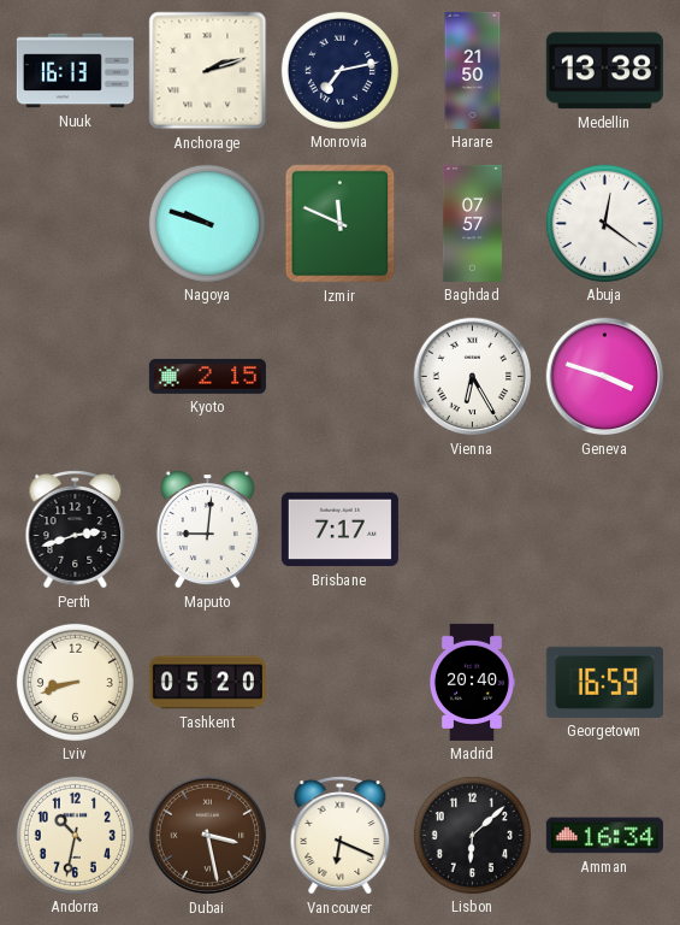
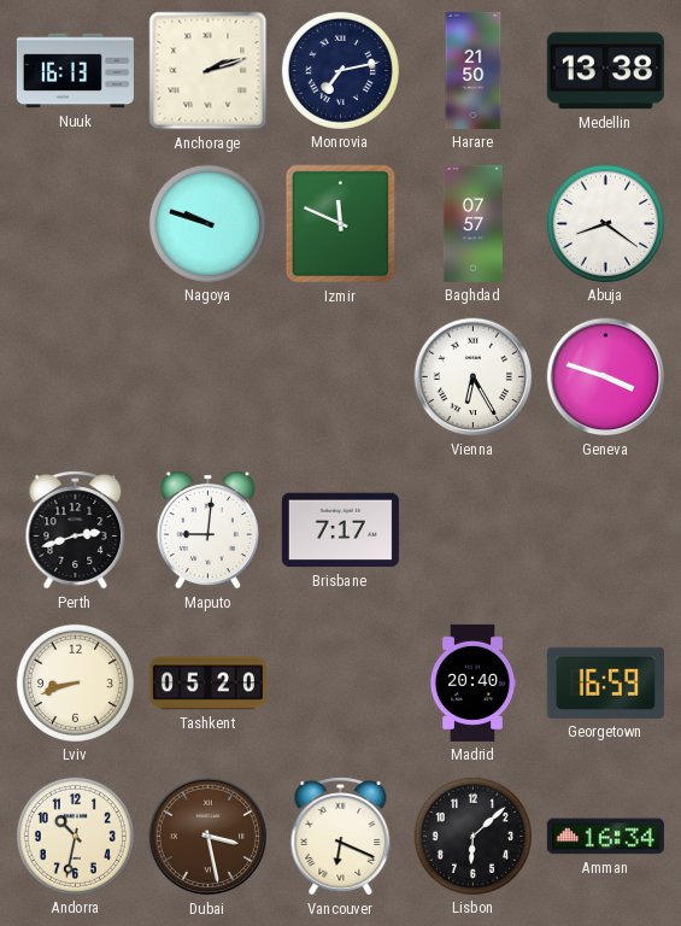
Abuja: 12:21 -> 8:21
Kyoto: 2:15 -> none
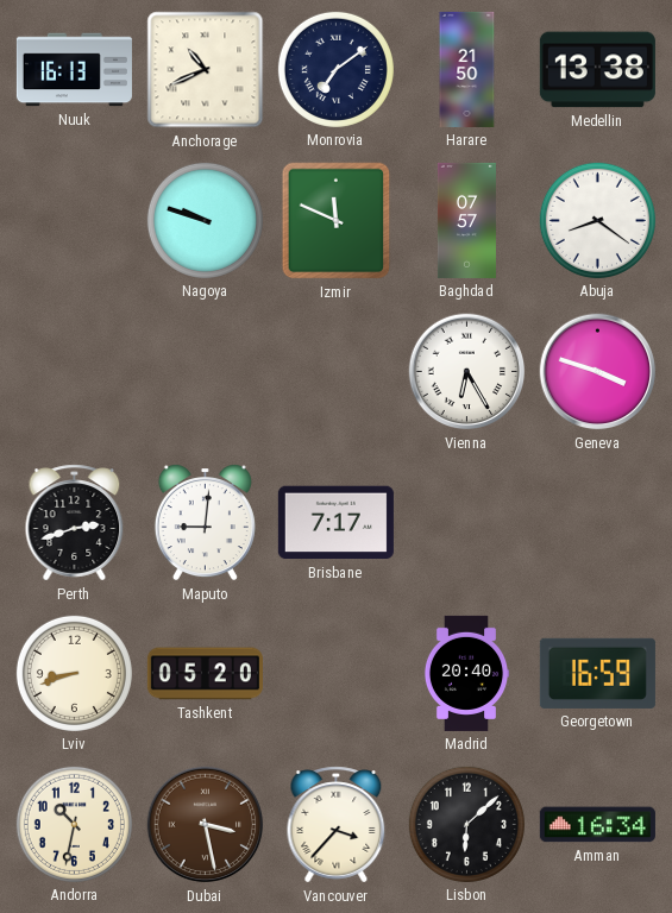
Anchorage: 2:12 -> 10:41
Monrovia: 7:13 -> 7:09
Vancouver: 6:19 -> 3:37
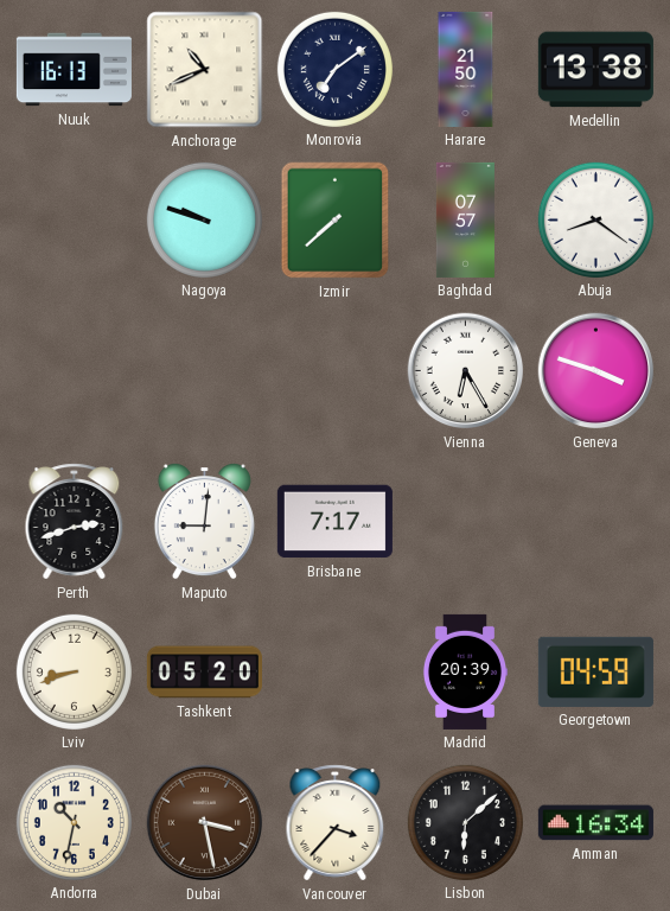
Izmir: 11:49 -> 7:38
Madrid: 20:40 -> 20:39
Georgetown: 16:59 -> 04:59
